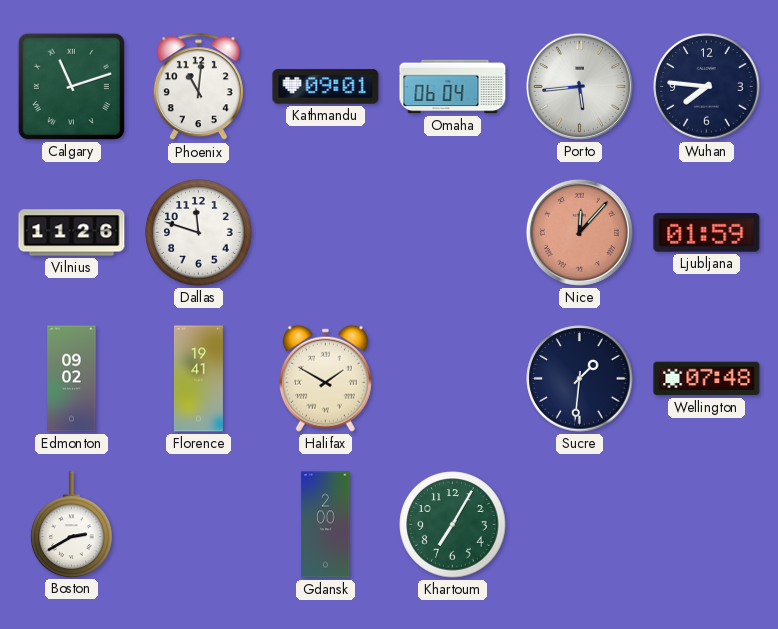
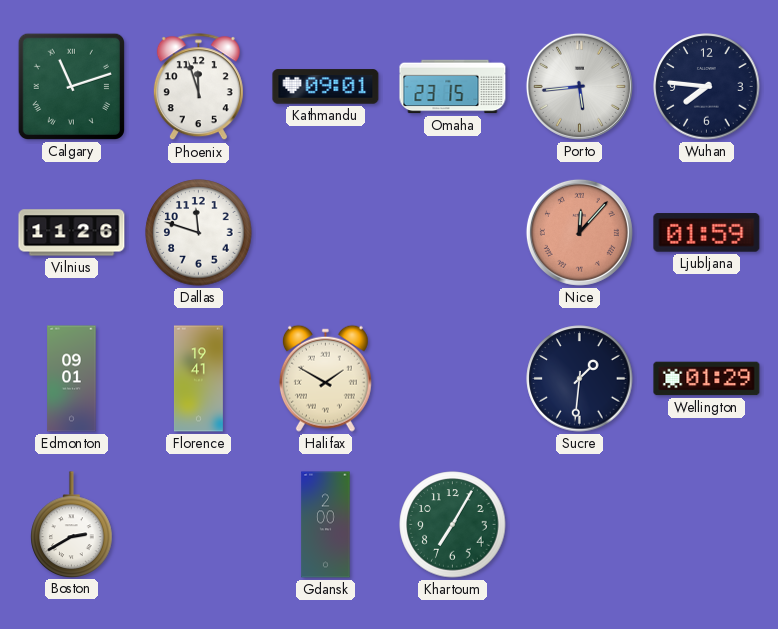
Phoenix: 11:01 -> 11:57
Omaha: 06:04 -> 23:15
Edmonton: 09:02 -> 09:01
Wellington: 07:48 -> 01:29
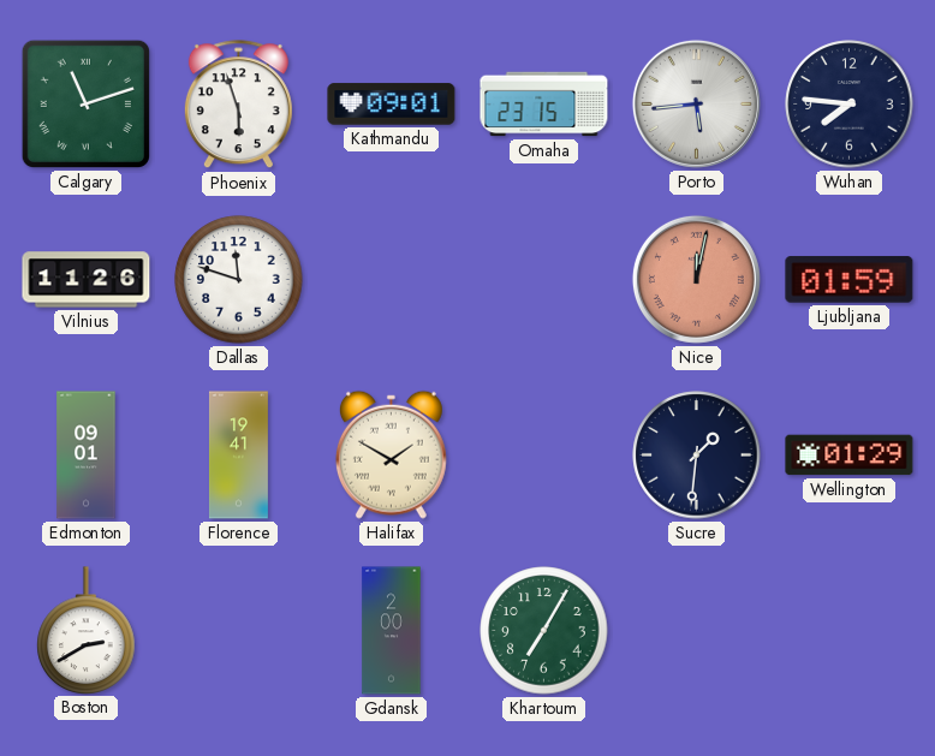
Phoenix: 11:57 -> 5:57
Nice: 12:07 -> 12:02
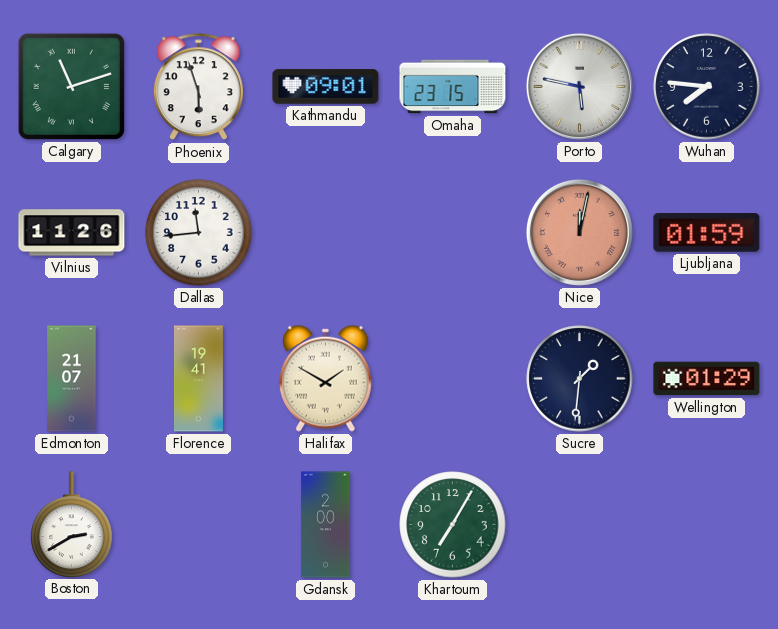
Porto: 5:44 -> 5:47
Dallas: 11:48 -> 11:44
Edmonton: 09:01 -> 21:07
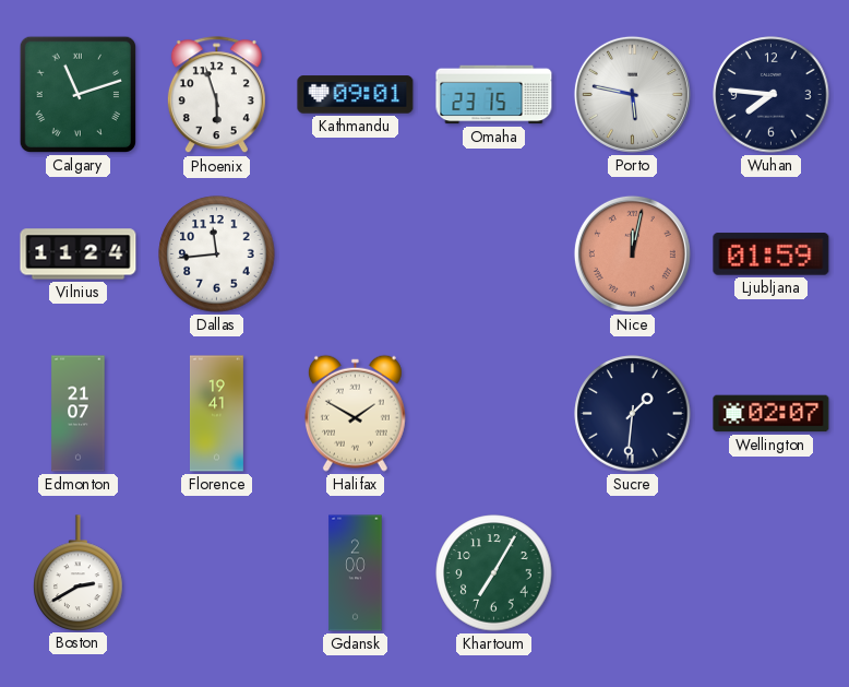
Vilnius: 11:26 -> 11:24
Wellington: 01:29 -> 02:07
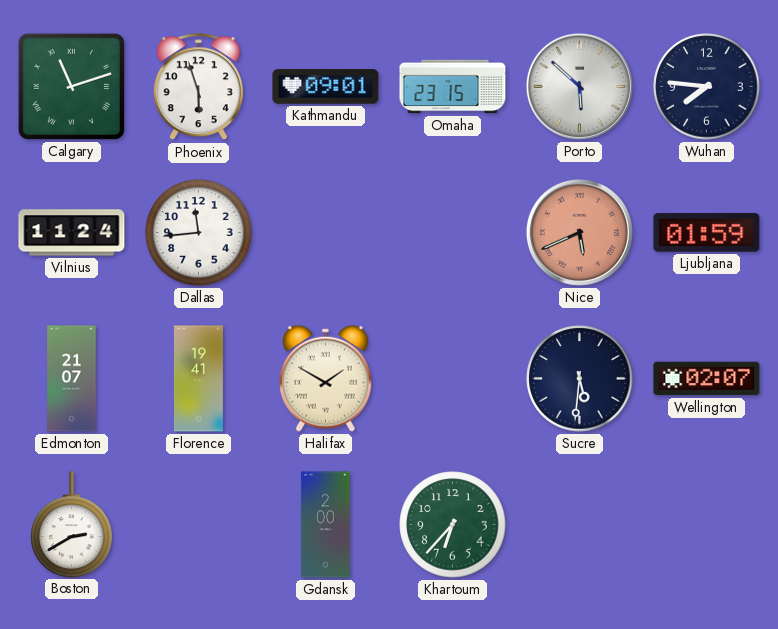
Porto: 5:47 -> 5:52
Nice: 12:02 -> 5:41
Sucre: 1:31 -> 5:31
Khartoum: 7:05 -> 6:37
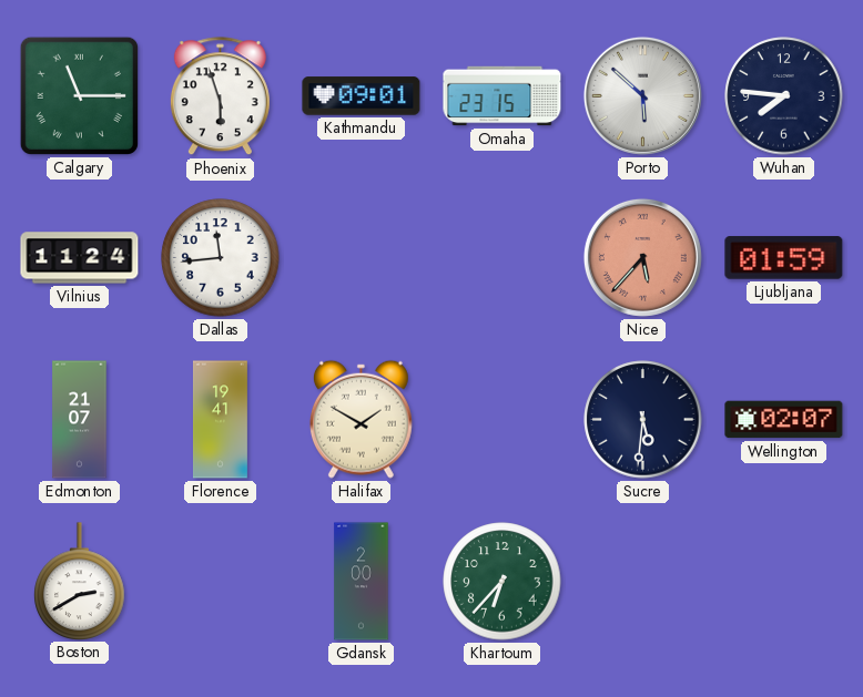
Calgary: 11:12 -> 11:15
Nice: 5:41 -> 5:37
